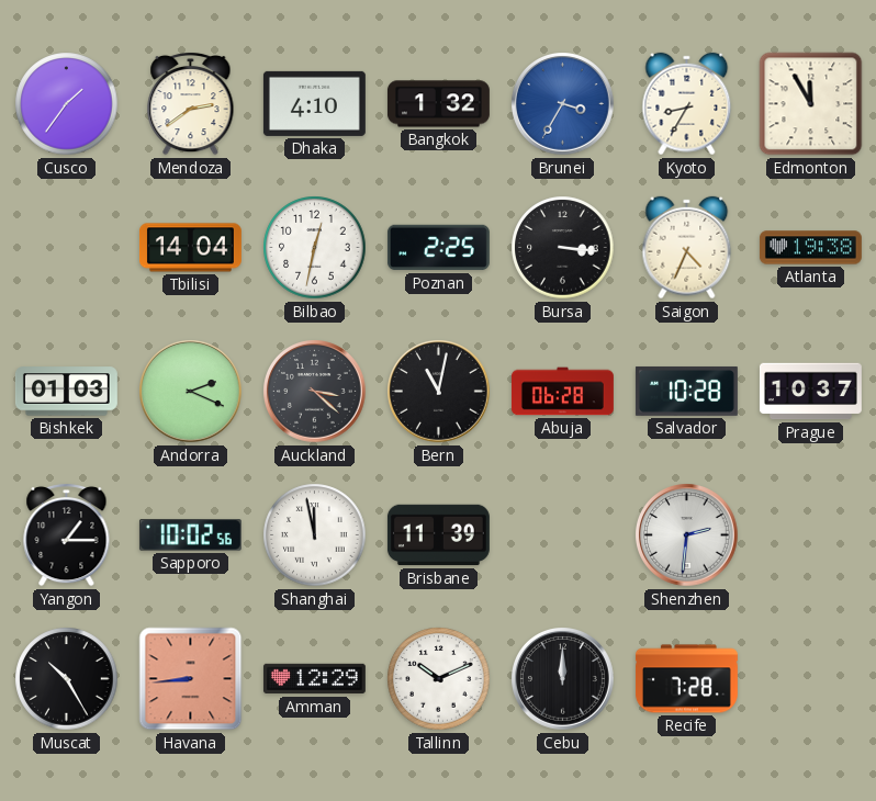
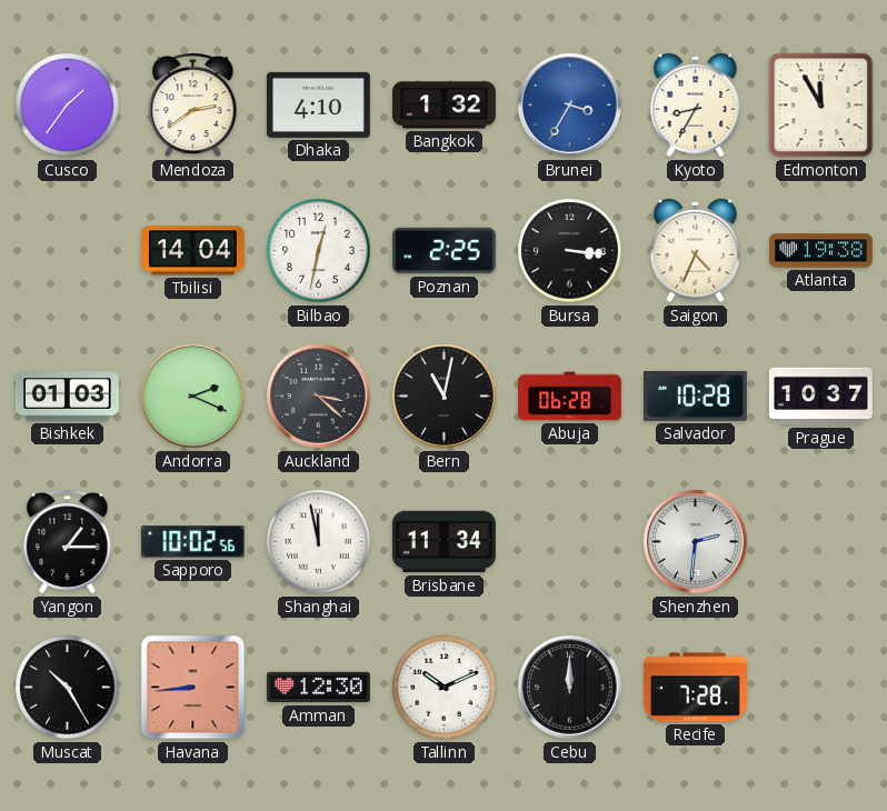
Brisbane: 11:39 -> 11:34
Amman: 12:29 -> 12:30
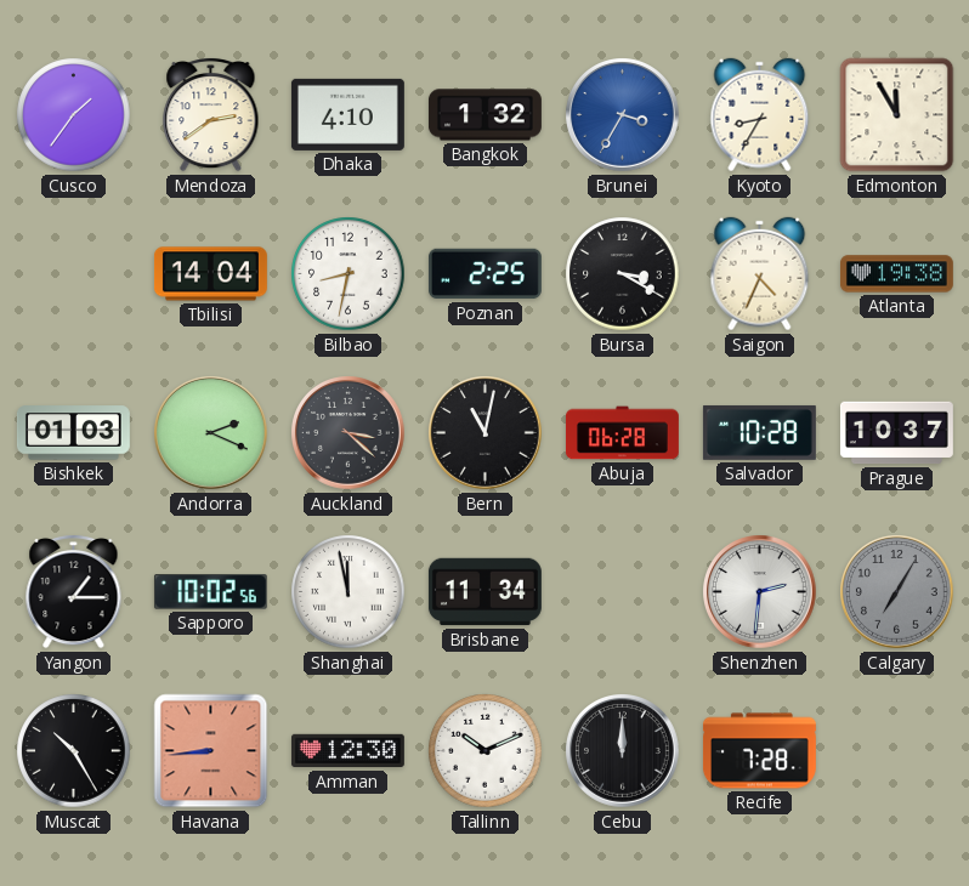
Bilbao: 12:32 -> 8:32
Bursa: 3:16 -> 3:20
Calgary: none -> 7:05
